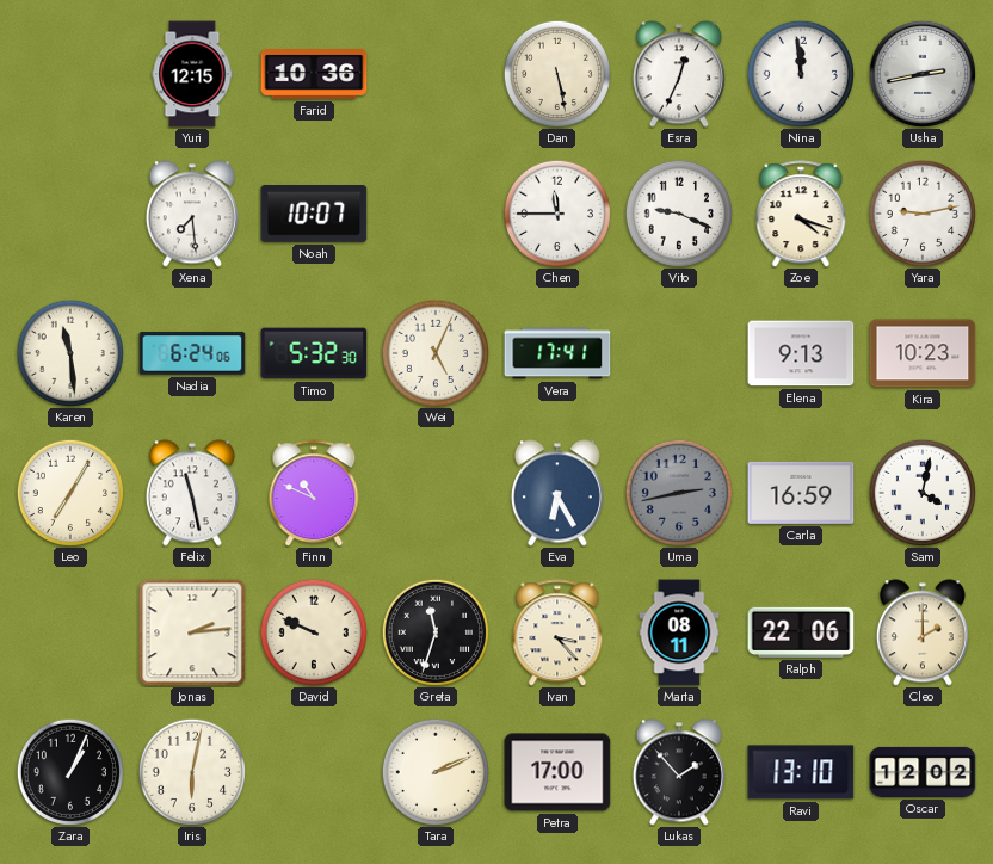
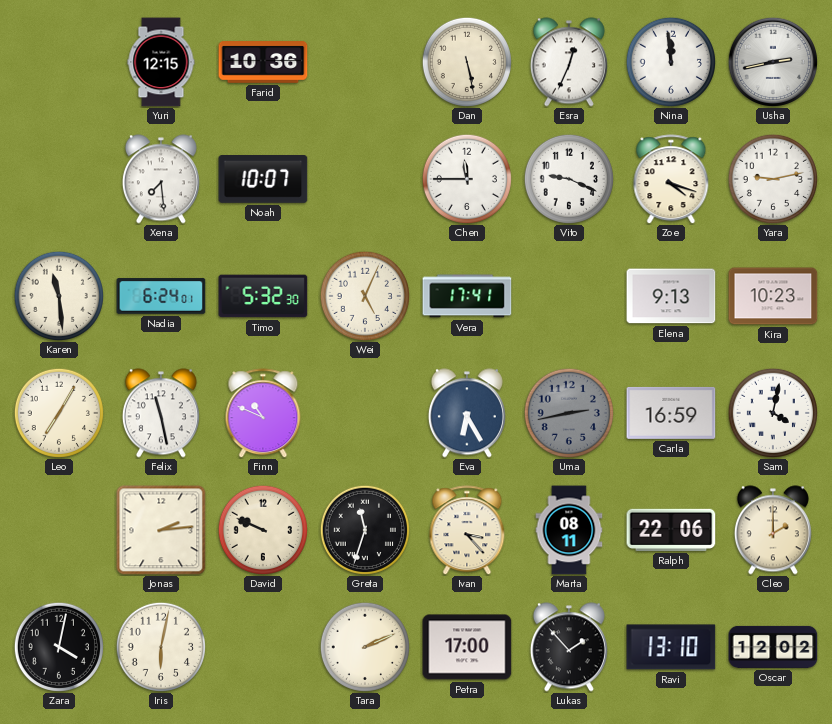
Nadia: 6:24:06 -> 6:24:01
Zara: 1:04 -> 4:02
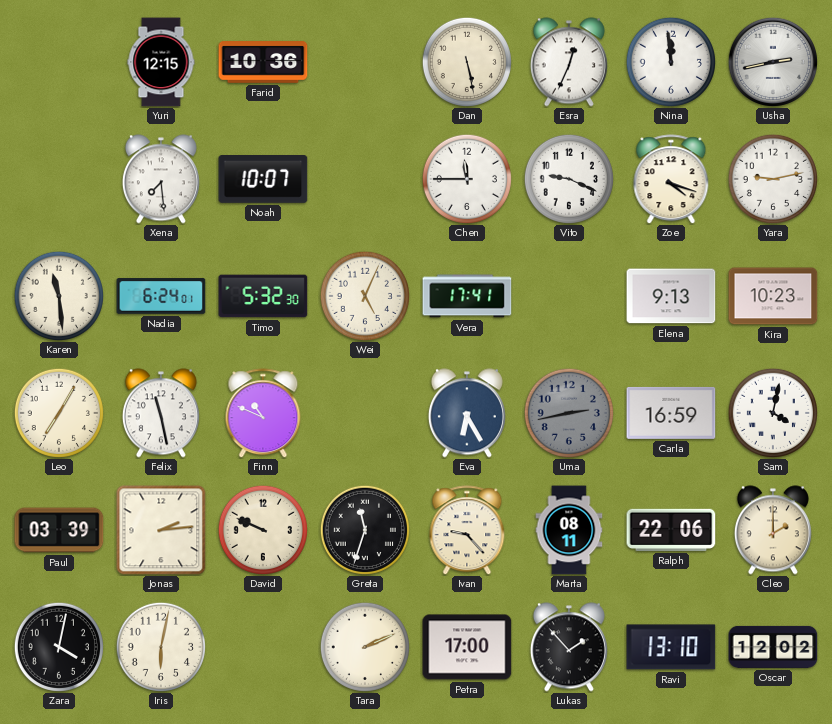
Paul: none -> 03:39
Ivan: 3:23 -> 9:23
